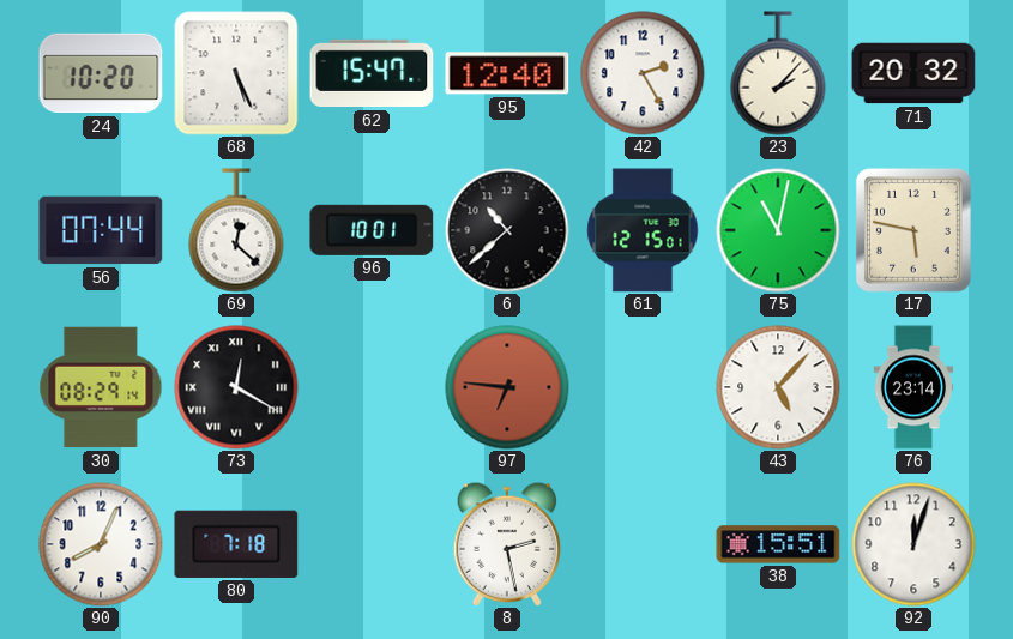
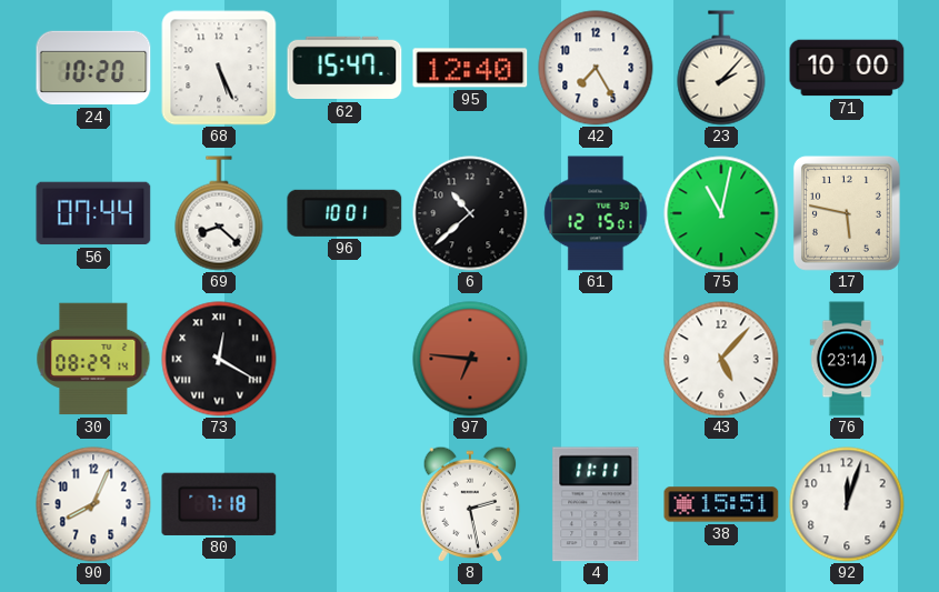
42: 2:25 -> 7:25
71: 20:32 -> 10:00
69: 12:22 -> 8:22
4: none -> 11:11
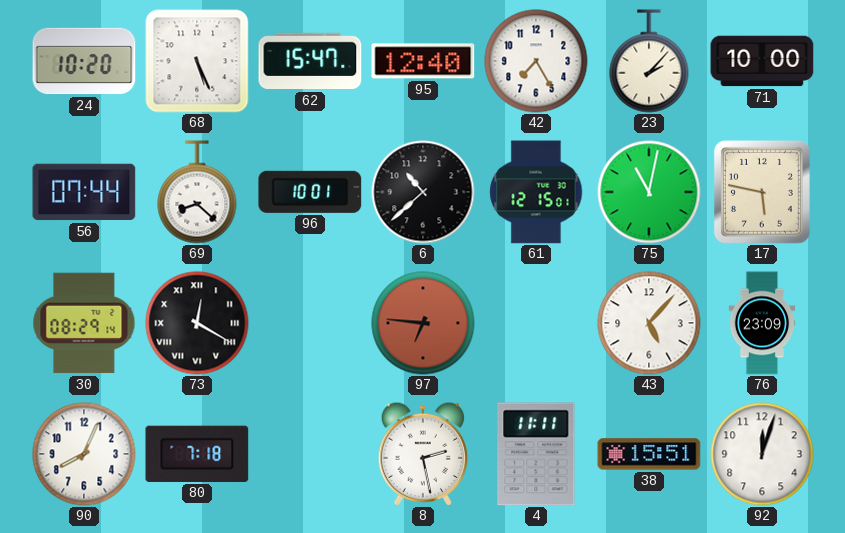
76: 23:14 -> 23:09
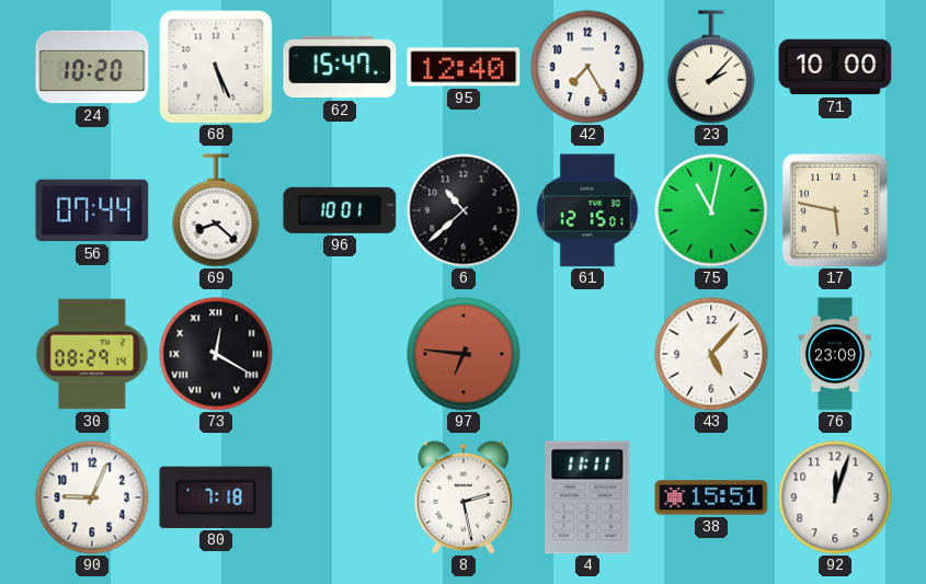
90: 8:04 -> 9:04
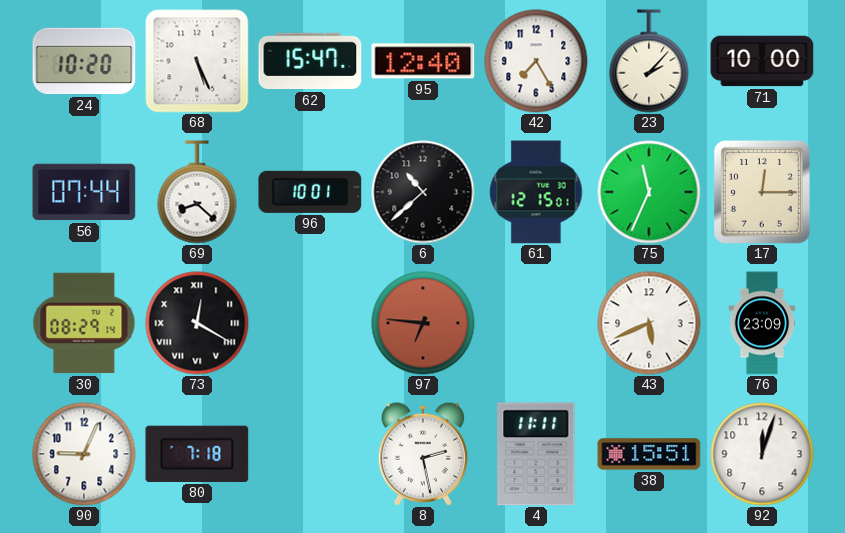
75: 11:02 -> 11:34
17: 5:47 -> 12:15
43: 5:07 -> 5:41
